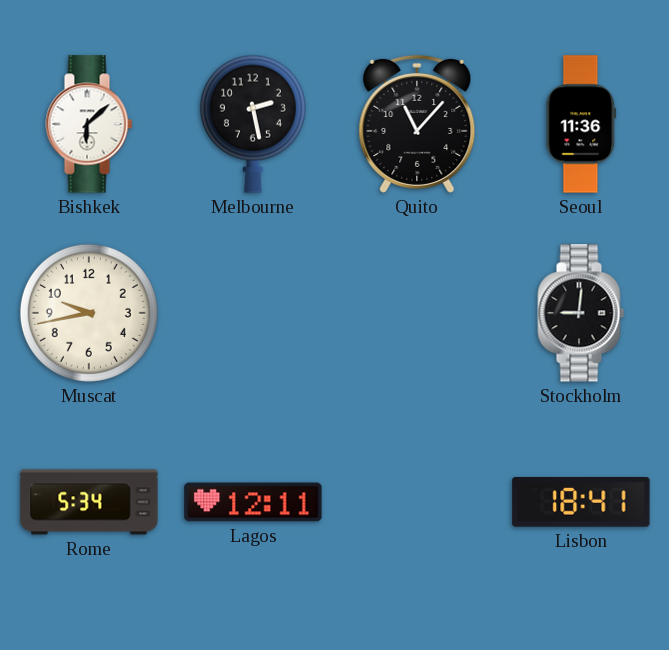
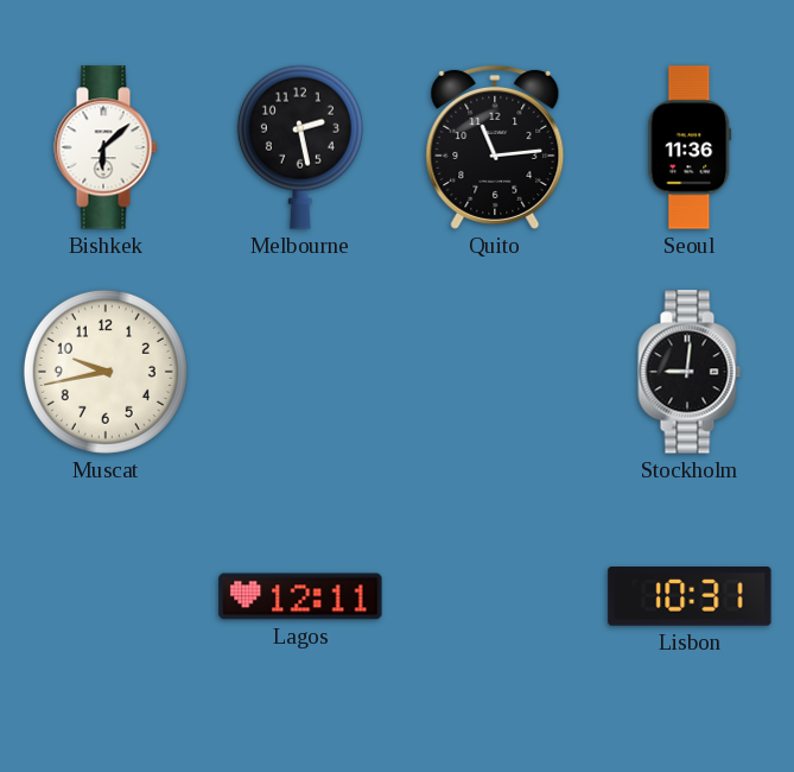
Quito: 11:07 -> 11:14
Rome: 5:34 -> none
Lisbon: 18:41 -> 10:31
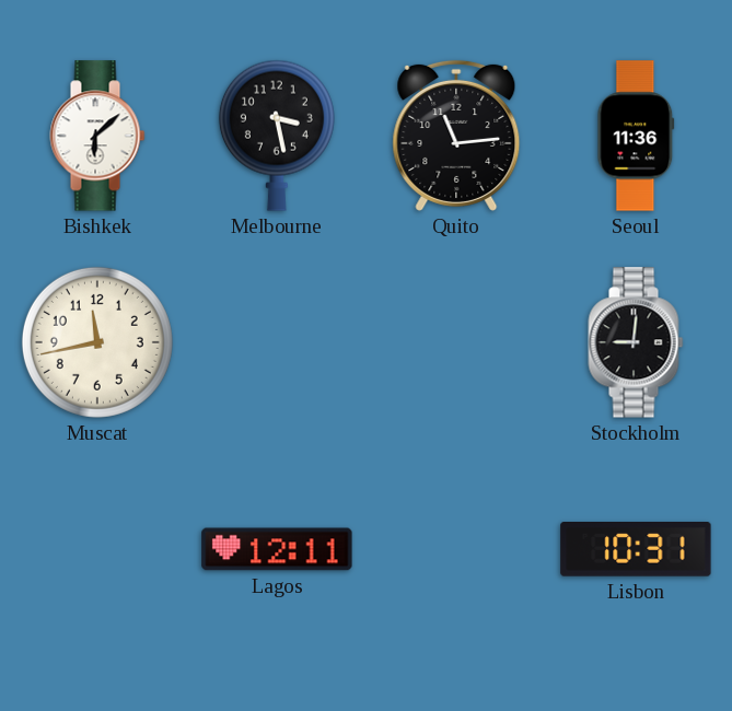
Melbourne: 2:28 -> 3:28
Muscat: 9:43 -> 11:43
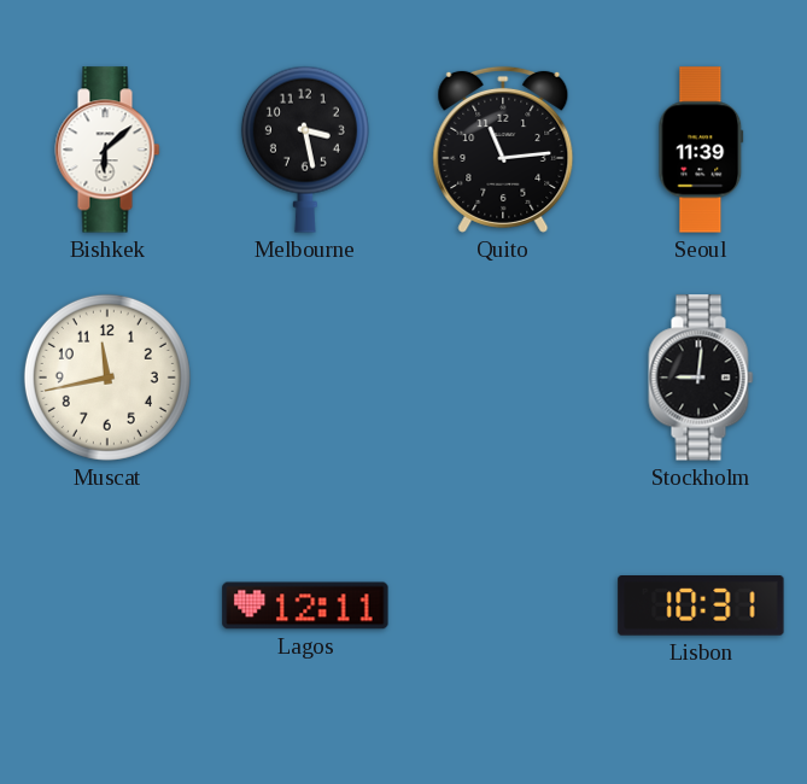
Seoul: 11:36 -> 11:39
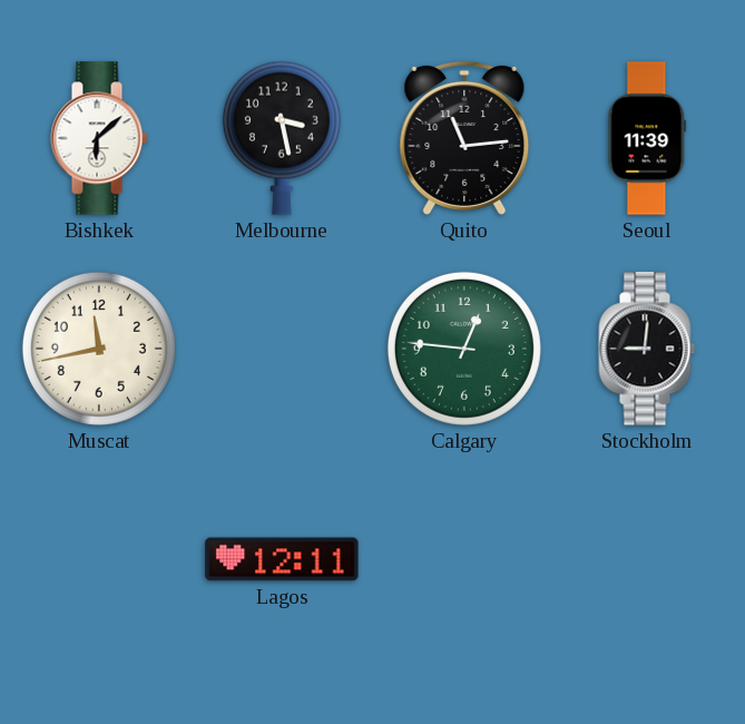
Calgary: none -> 12:46
Lisbon: 10:31 -> none
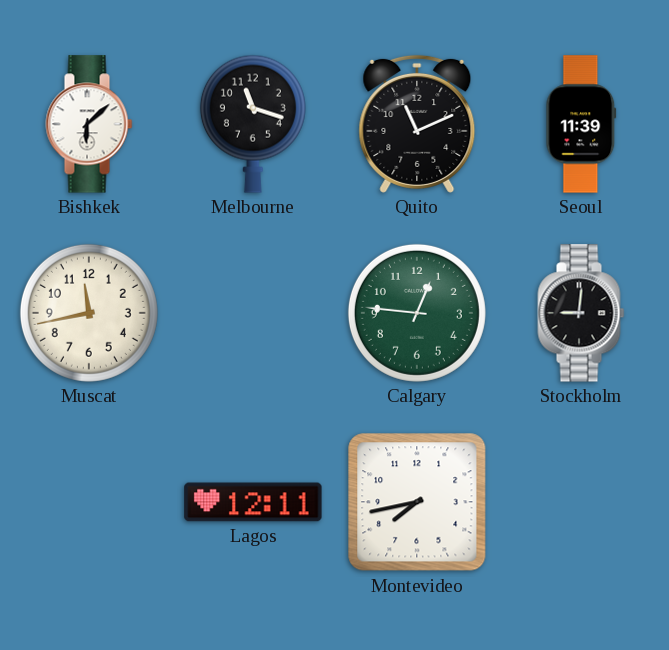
Melbourne: 3:28 -> 11:18
Quito: 11:14 -> 11:11
Montevideo: none -> 7:43
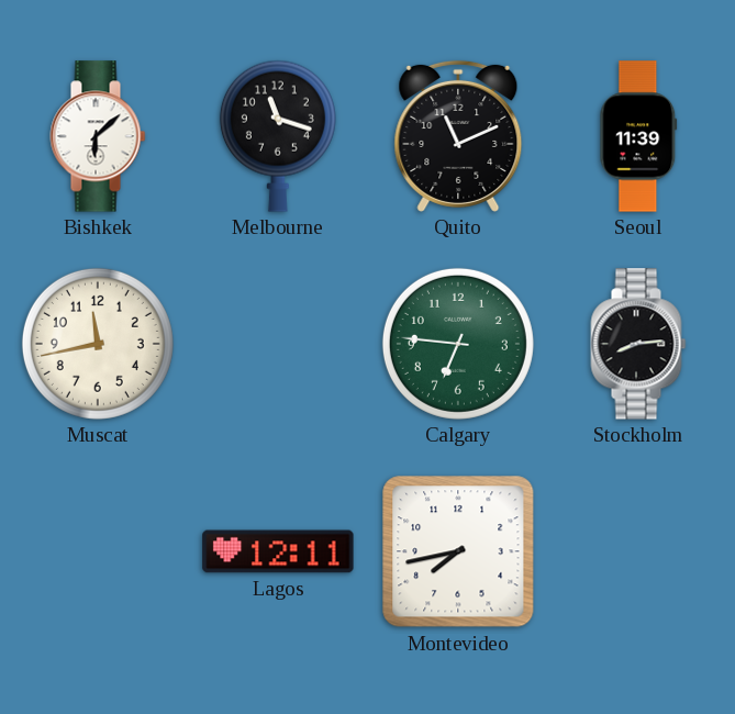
Calgary: 12:46 -> 6:46
Stockholm: 9:01 -> 8:14
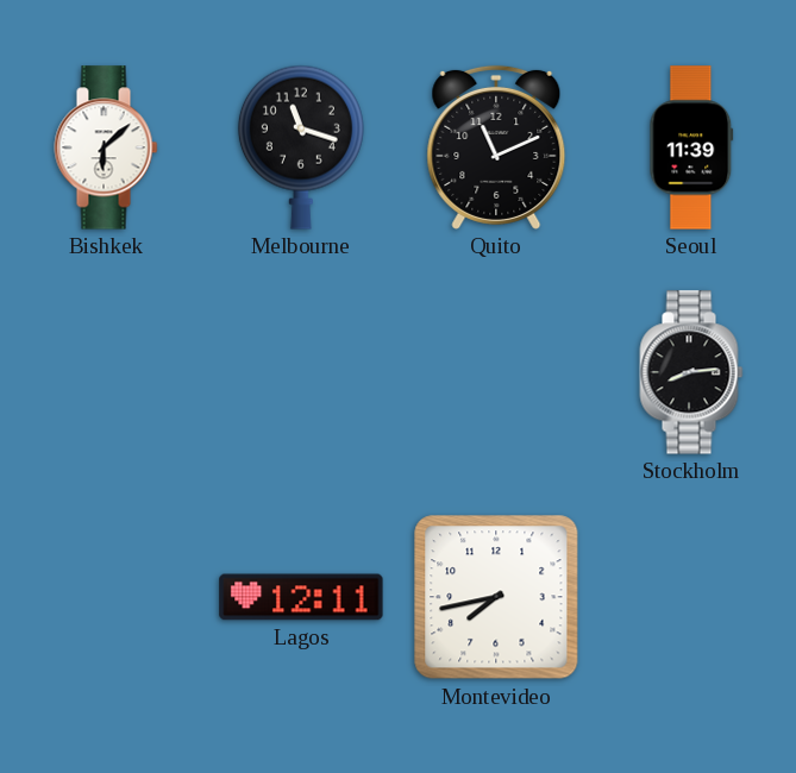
Muscat: 11:43 -> none
Calgary: 6:46 -> none
